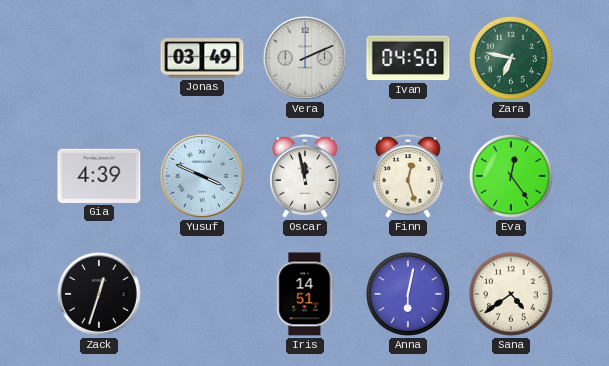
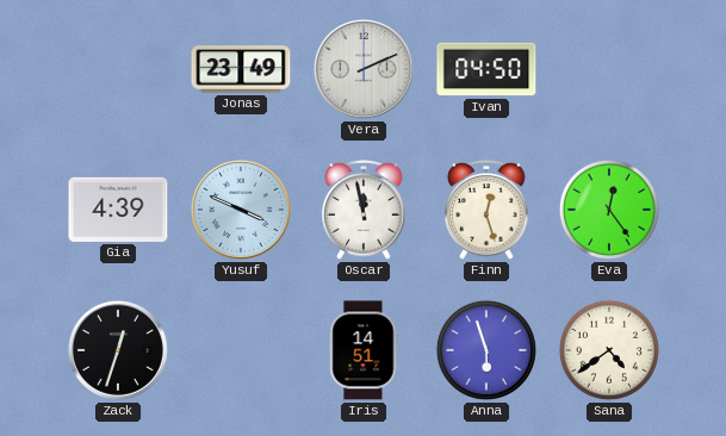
Jonas: 03:49 -> 23:49
Zara: 6:47 -> none
Anna: 6:02 -> 5:57
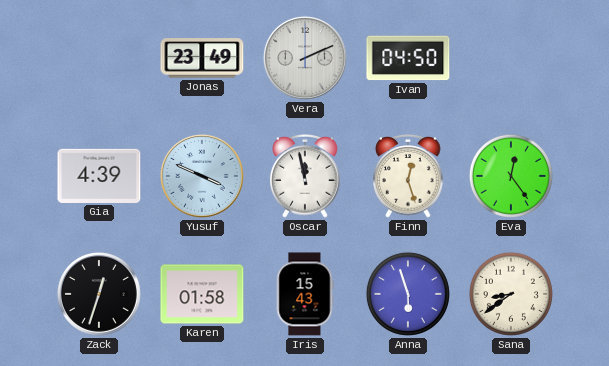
Karen: none -> 01:58
Iris: 14:51 -> 15:43
Sana: 4:39 -> 8:39
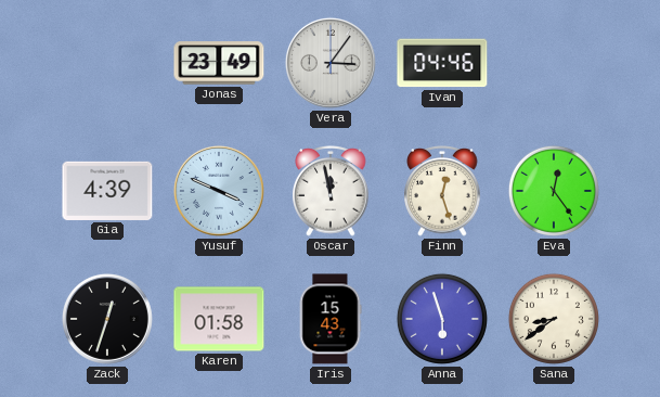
Vera: 2:11 -> 3:06
Ivan: 04:50 -> 04:46
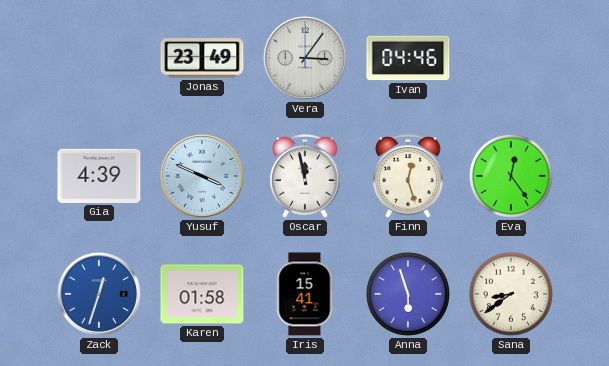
Zack dial: black -> blue
Iris: 15:43 -> 15:41
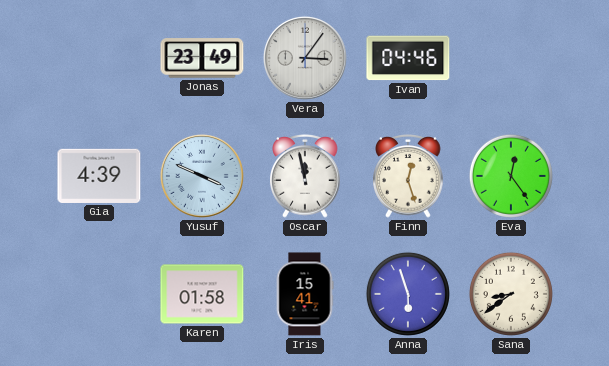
Zack: 12:33 -> none
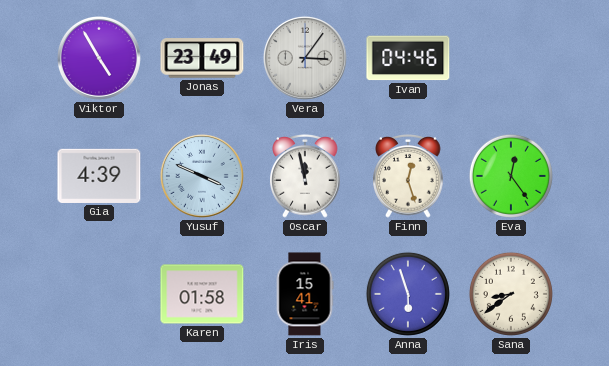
Viktor: none -> 4:55
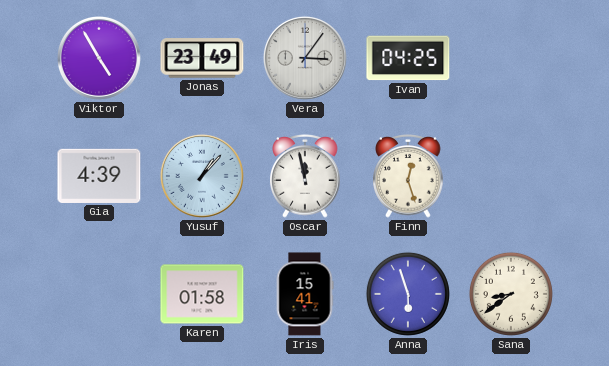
Ivan: 04:46 -> 04:25
Yusuf: 3:49 -> 1:07
Eva: 12:24 -> none
